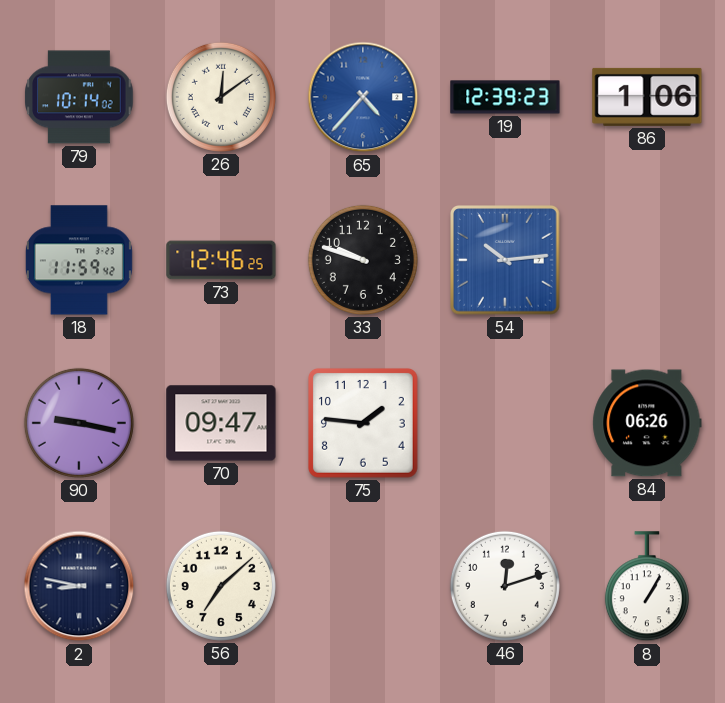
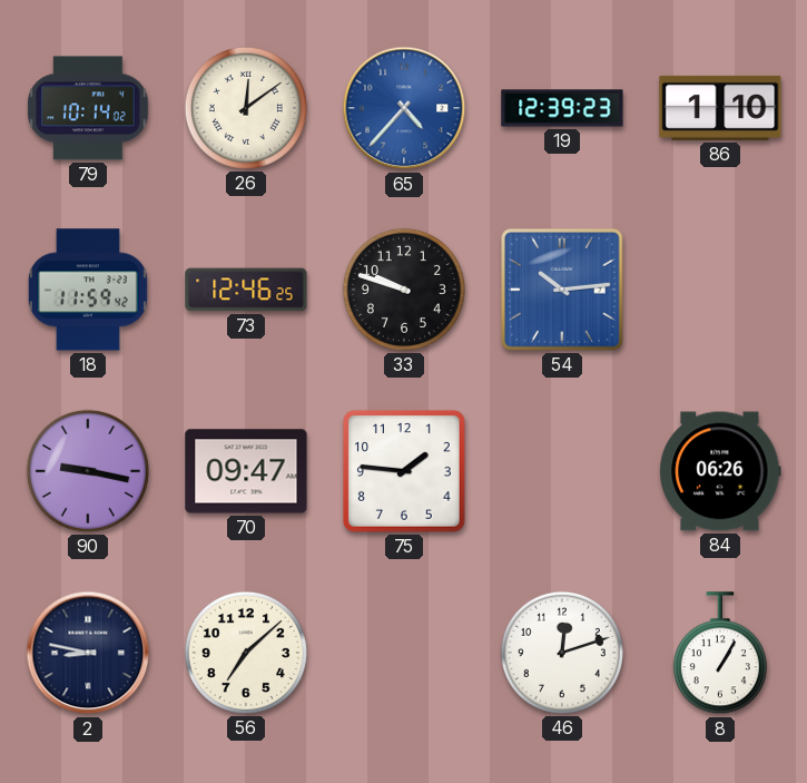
86: 1:06 -> 1:10
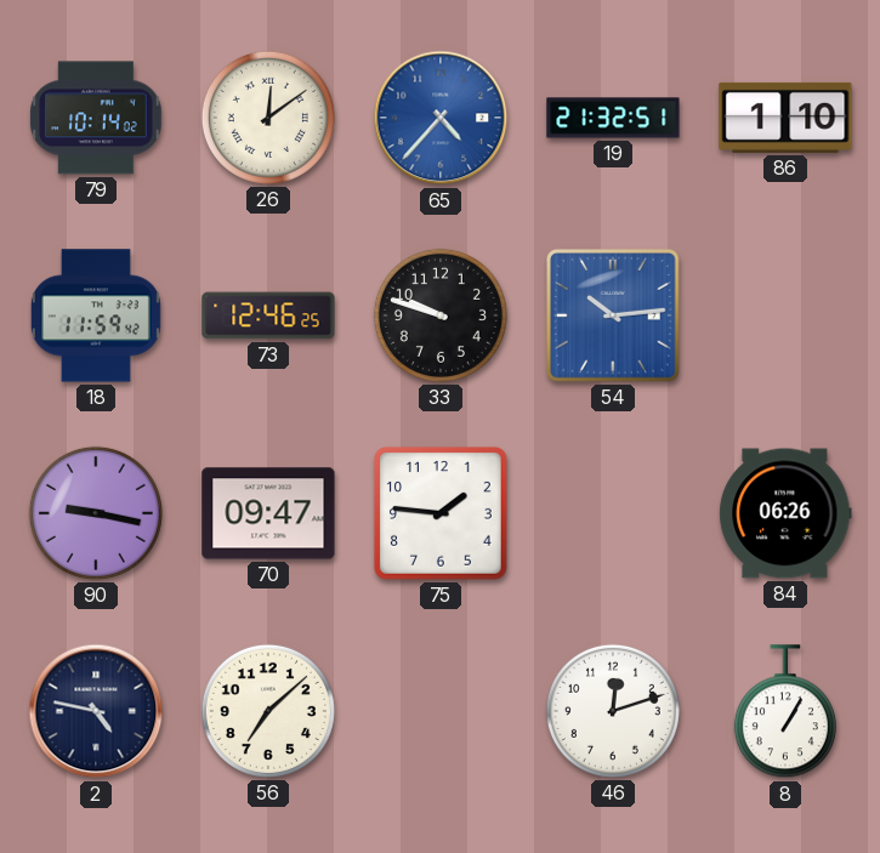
19: 12:39 -> 21:32
2: 8:47 -> 4:47
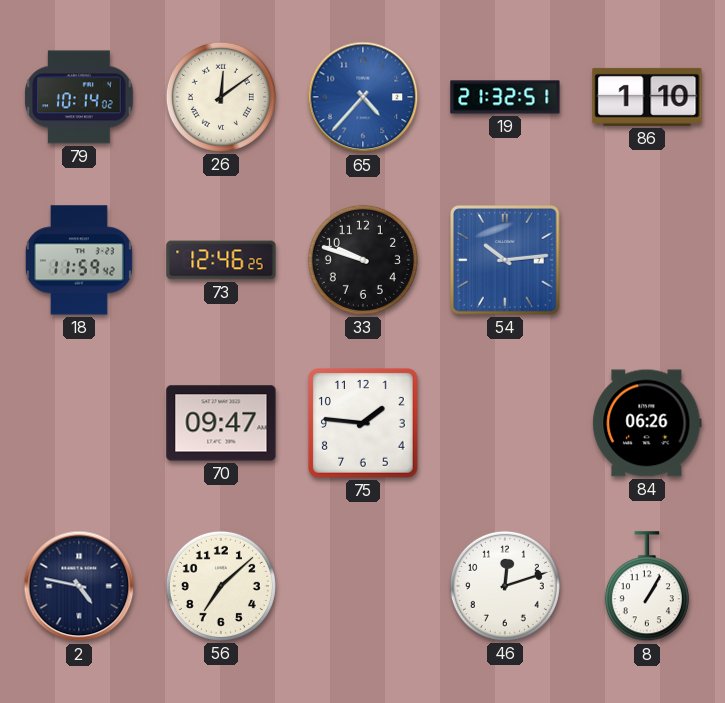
90: 9:17 -> none
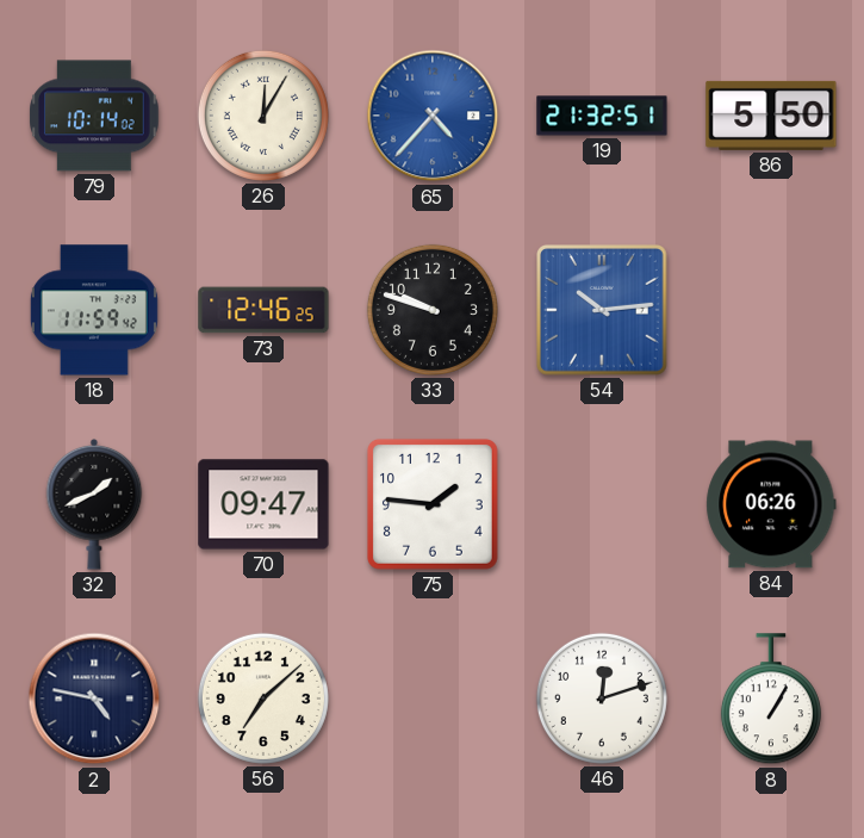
26: 12:09 -> 12:05
86: 1:10 -> 5:50
32: none -> 1:41
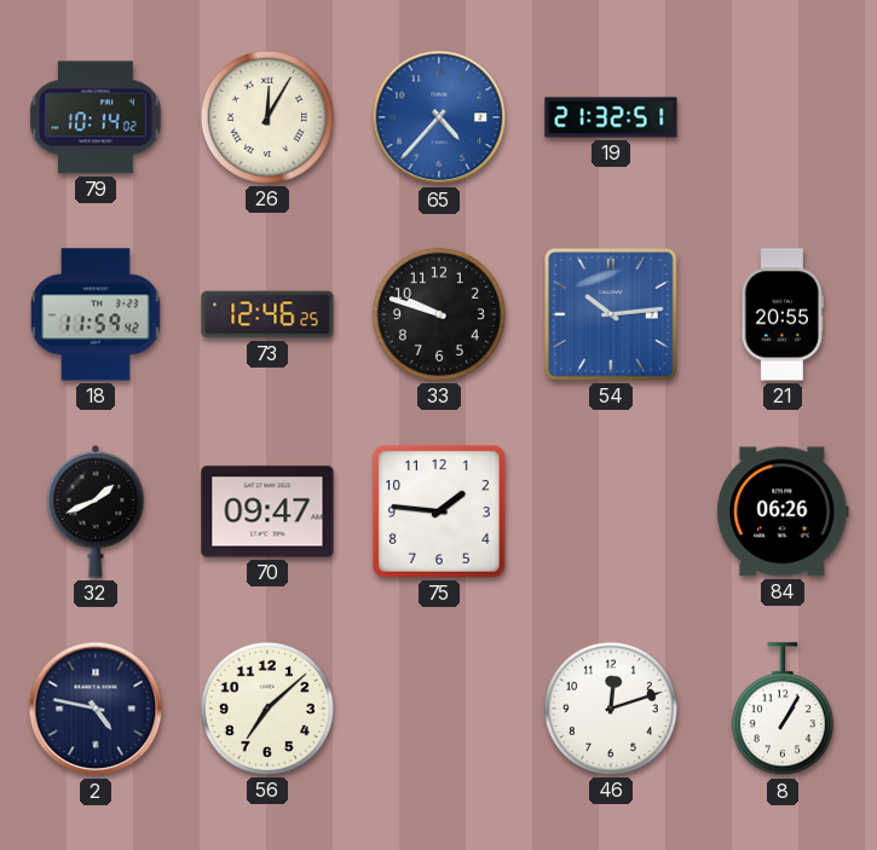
86: 5:50 -> none
21: none -> 20:55
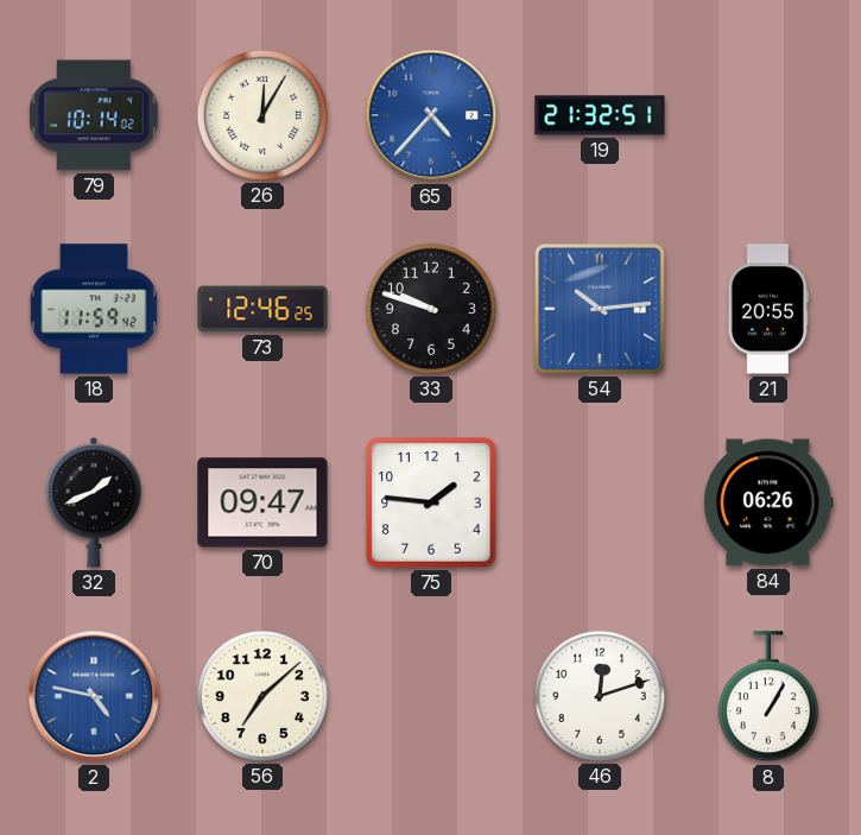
2 dial: navy -> blue
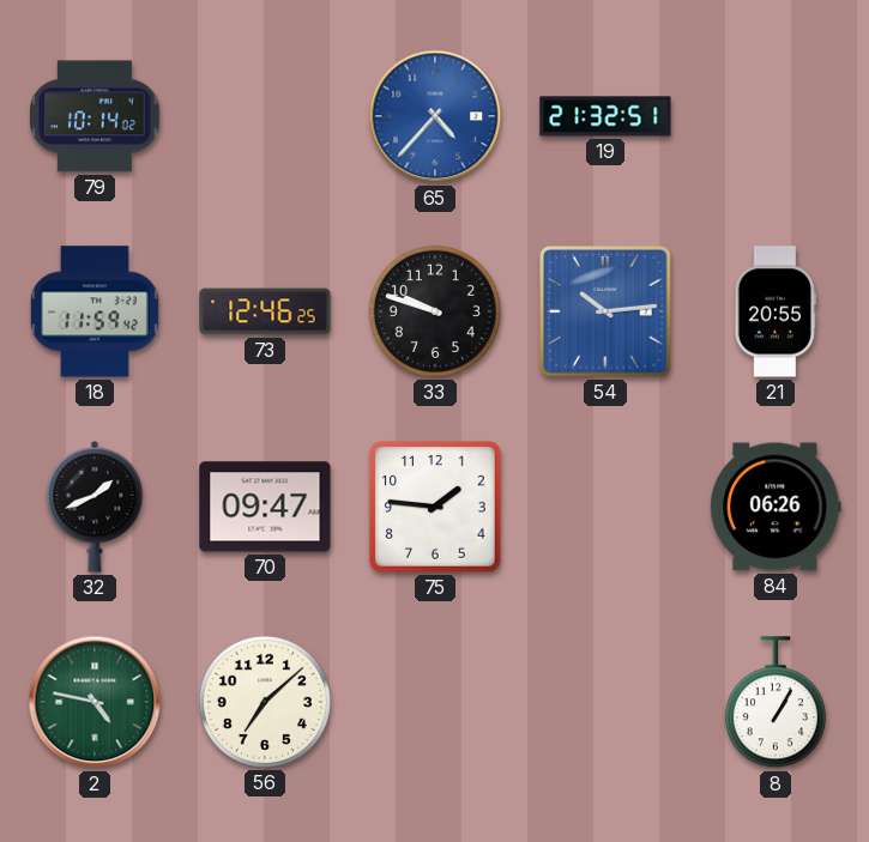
26: 12:05 -> none
2 dial: blue -> green
46: 12:12 -> none
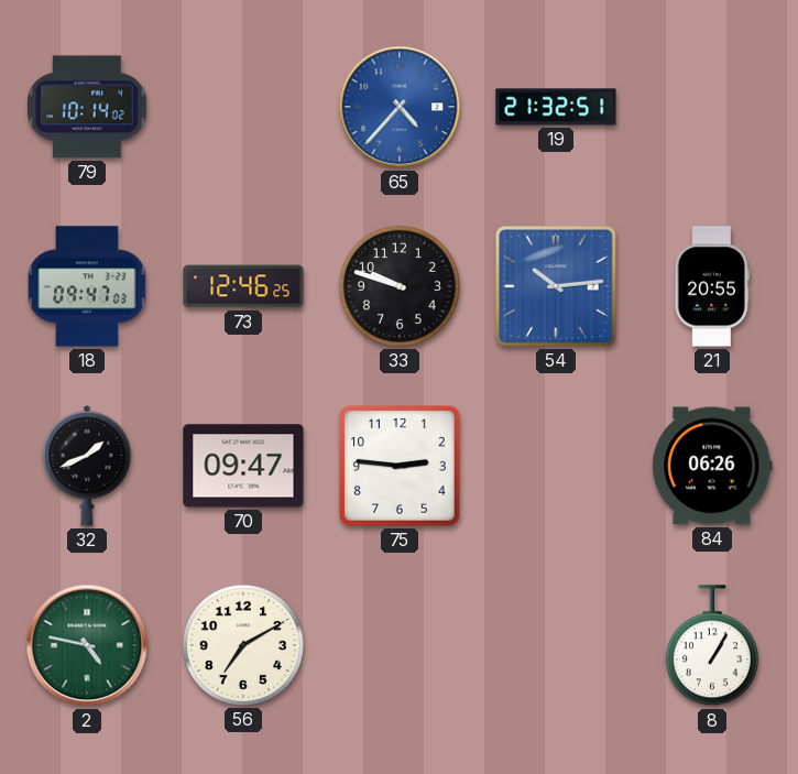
18: 11:59 -> 09:47
75: 1:46 -> 2:46
56: 7:08 -> 7:10
